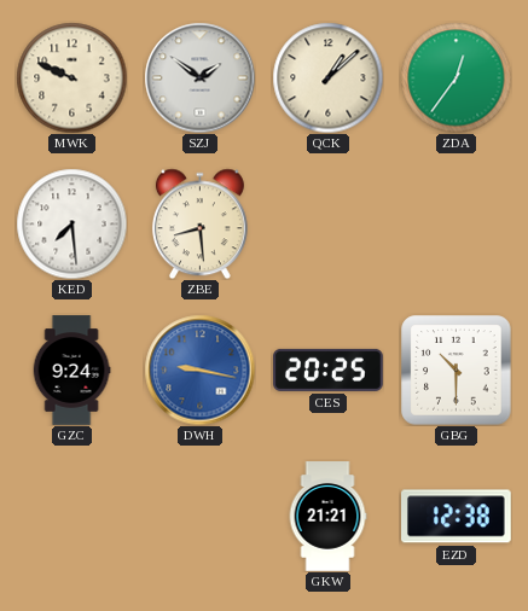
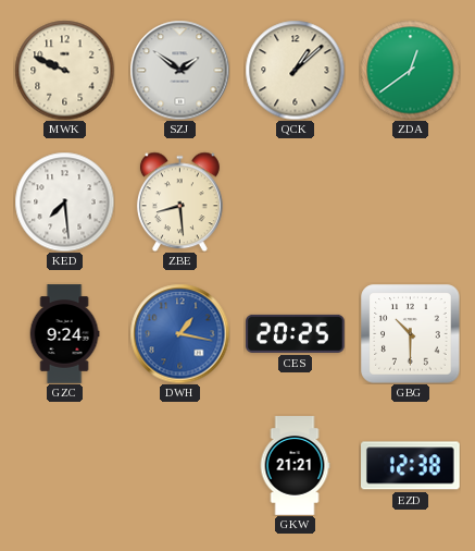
ZDA: 12:36 -> 12:39
DWH: 9:17 -> 1:17
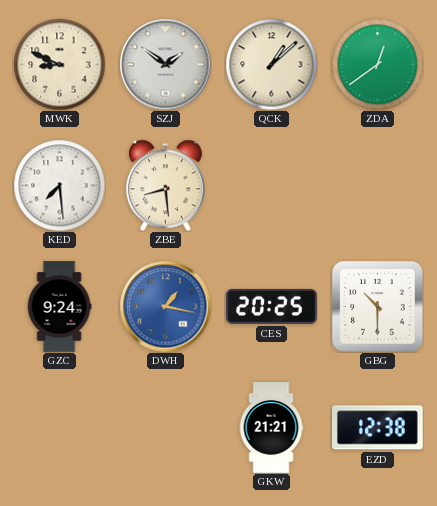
MWK: 9:49 -> 8:49
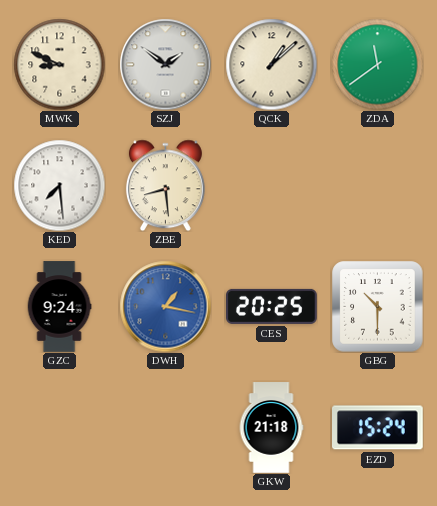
ZDA: 12:39 -> 11:39
GKW: 21:21 -> 21:18
EZD: 12:38 -> 15:24
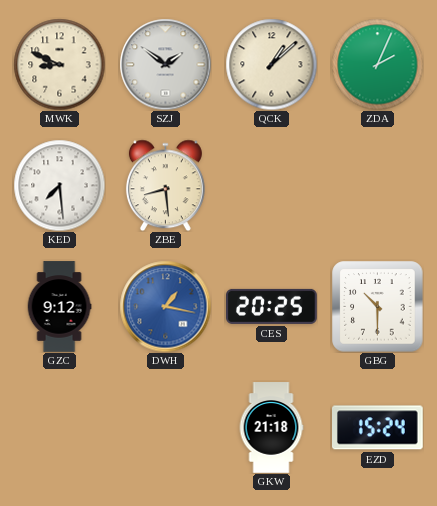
ZDA: 11:39 -> 2:04
GZC: 9:24 -> 9:12
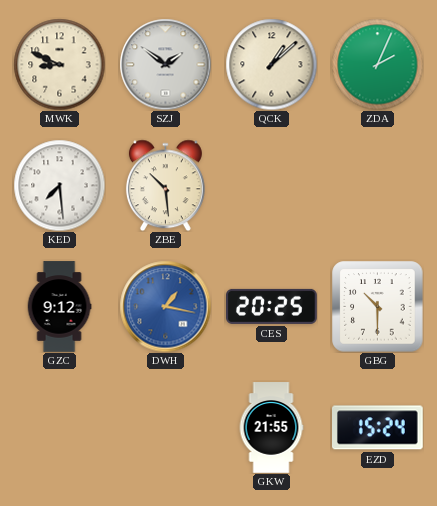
ZBE: 8:29 -> 10:29
GKW: 21:18 -> 21:55
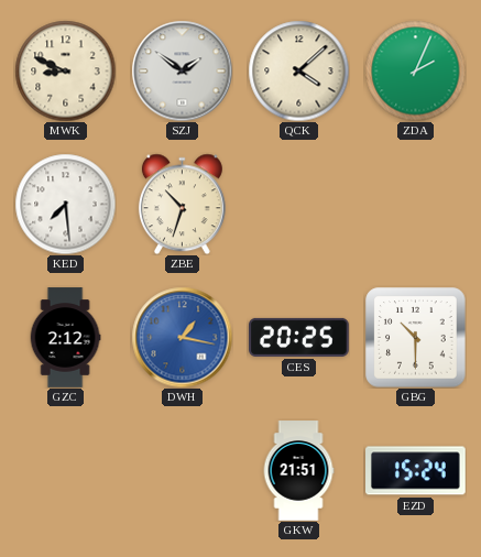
QCK: 1:08 -> 4:08
ZBE: 10:29 -> 10:33
GZC: 9:12 -> 2:12
GKW: 21:55 -> 21:51
